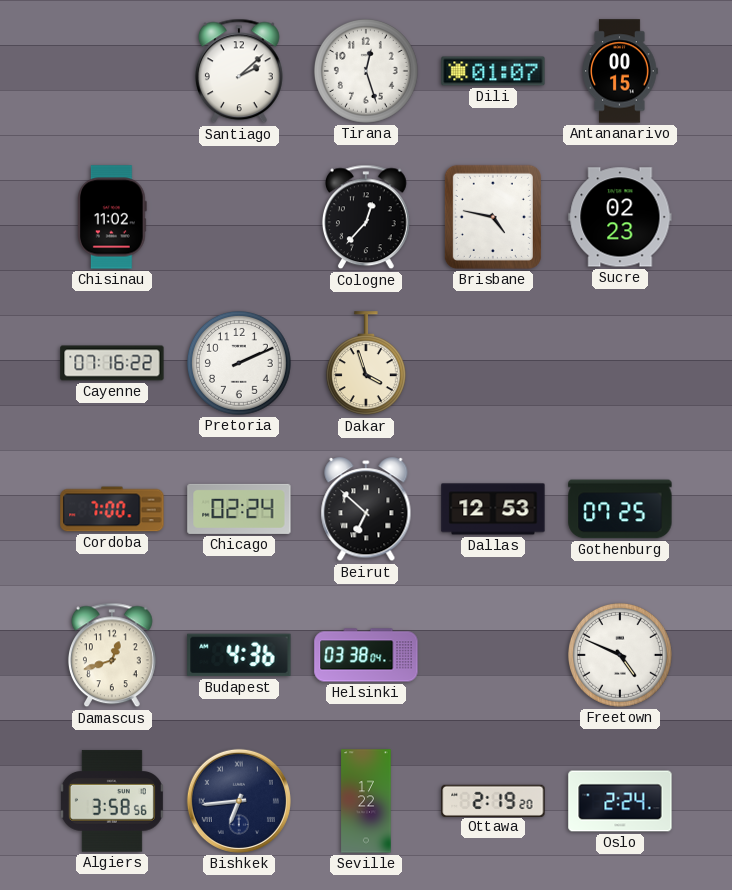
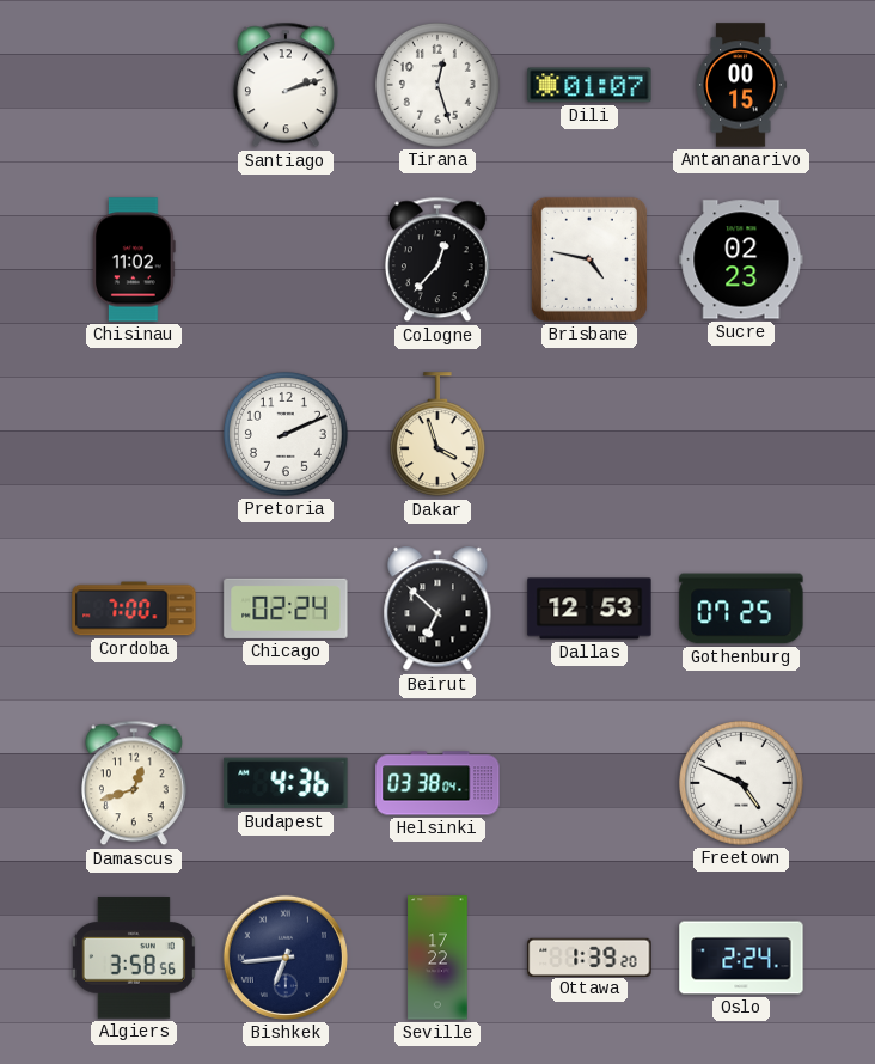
Santiago: 2:08 -> 2:12
Cayenne: 07:16 -> none
Ottawa: 2:19 -> 1:39
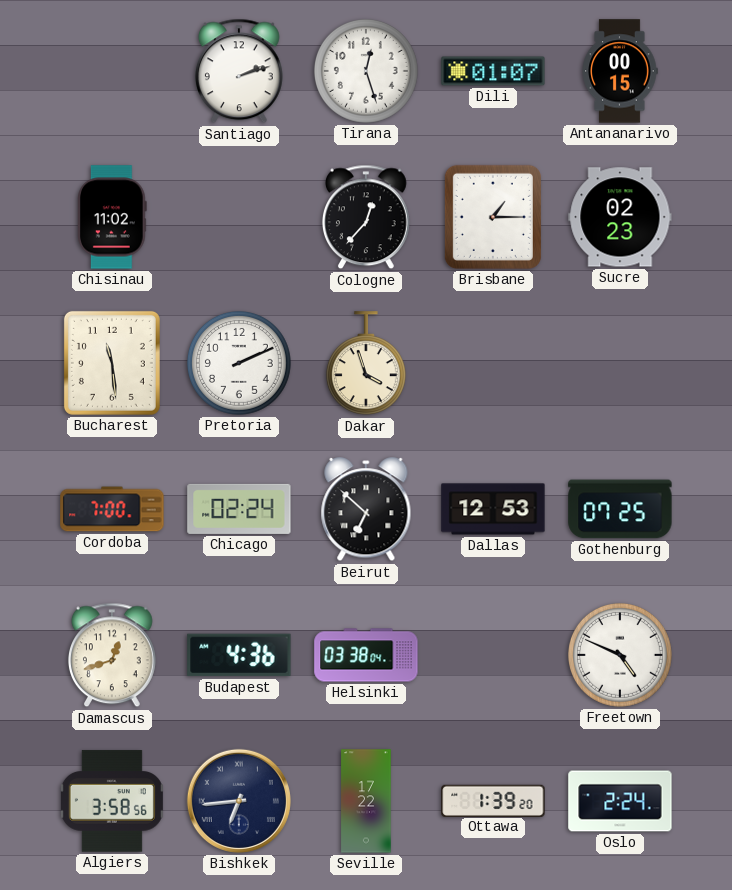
Brisbane: 4:47 -> 1:15
Bucharest: none -> 11:29
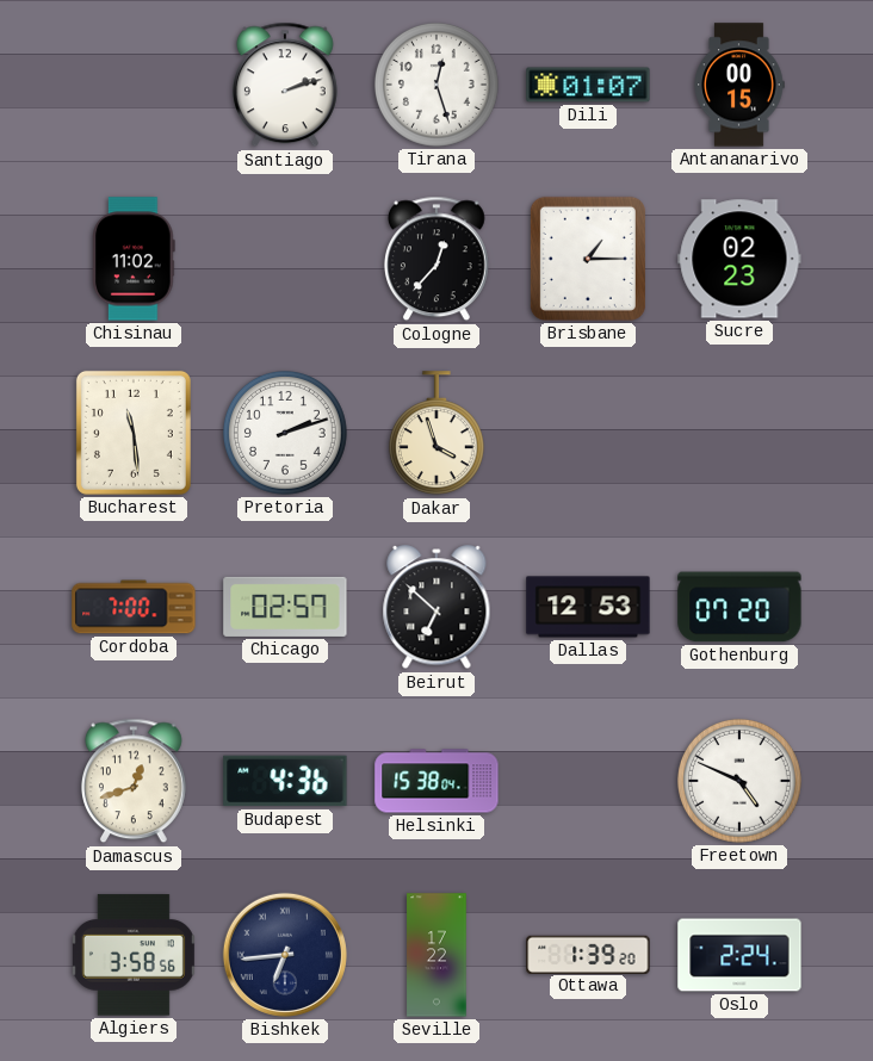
Pretoria: 2:11 -> 2:12
Chicago: 02:24 -> 02:57
Gothenburg: 07:25 -> 07:20
Helsinki: 03:38 -> 15:38
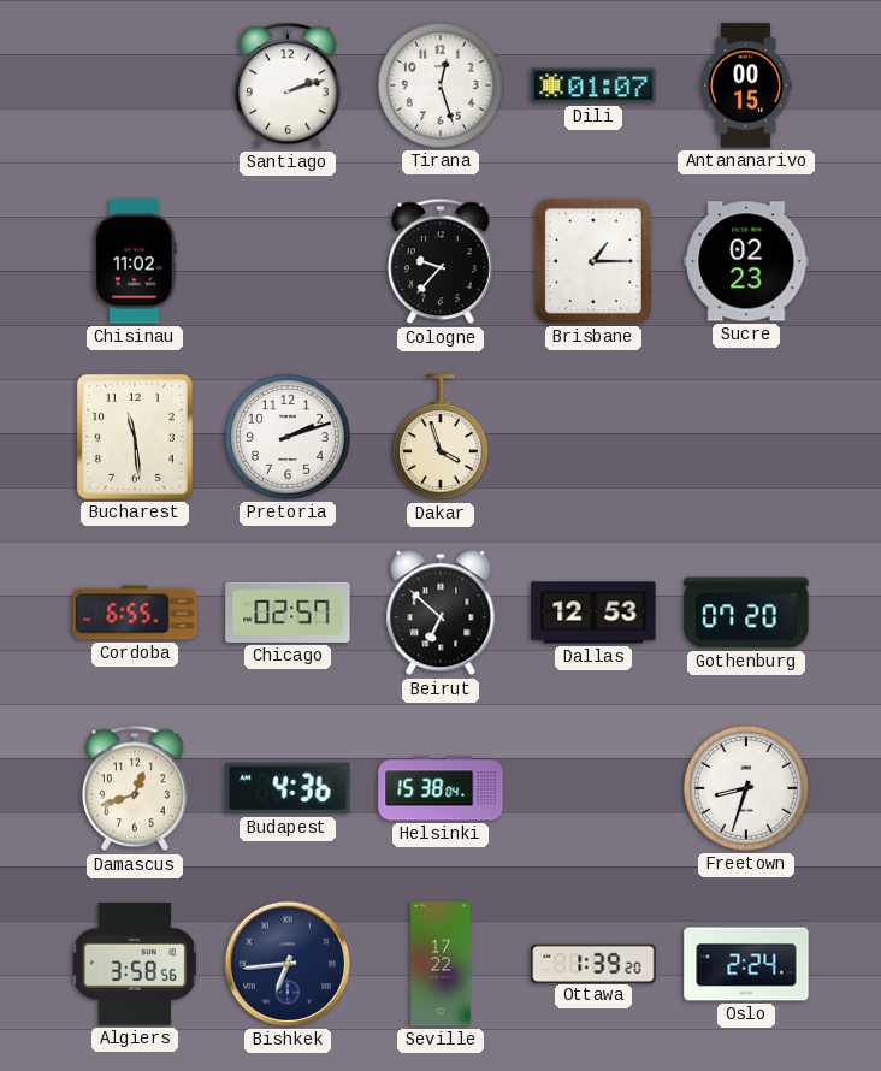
Cologne: 12:37 -> 9:37
Cordoba: 7:00 -> 6:55
Freetown: 4:49 -> 8:33
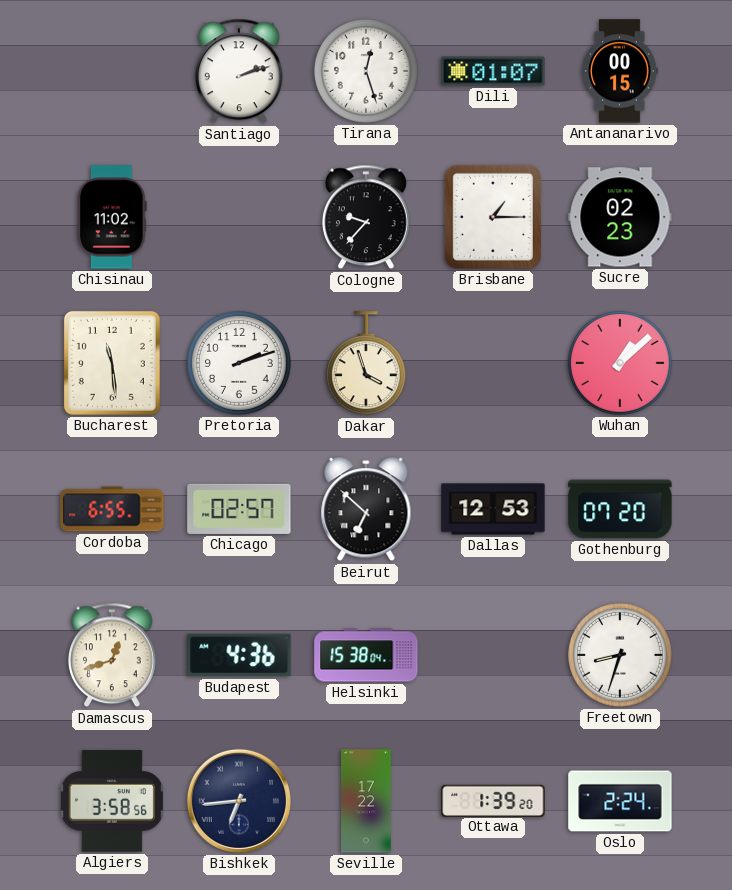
Wuhan: none -> 1:08
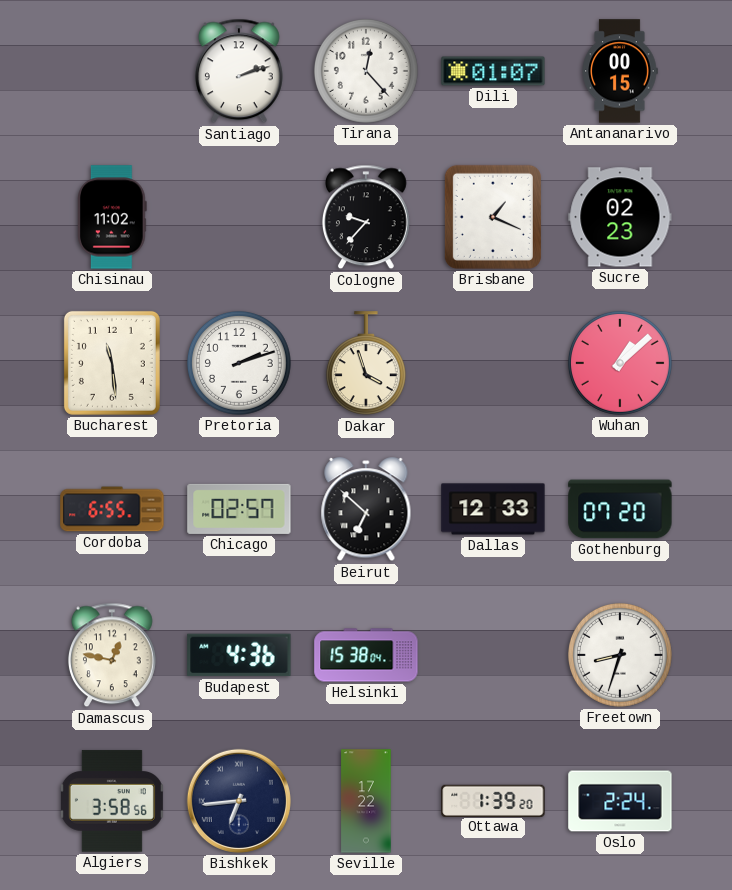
Tirana: 12:27 -> 12:23
Brisbane: 1:15 -> 1:19
Dallas: 12:53 -> 12:33
Damascus: 12:42 -> 12:47
